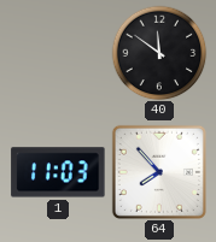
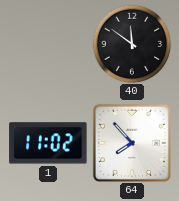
1: 11:03 -> 11:02
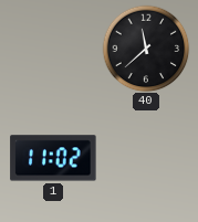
40: 11:51 -> 11:38
64: 7:53 -> none
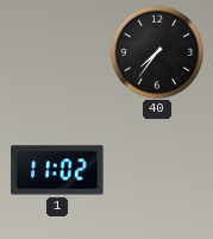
40: 11:38 -> 7:36
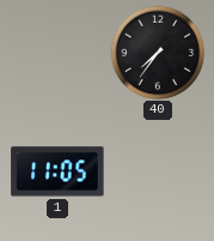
1: 11:02 -> 11:05
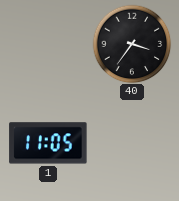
40: 7:36 -> 3:36
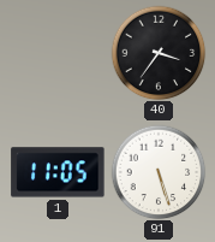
91: none -> 5:27
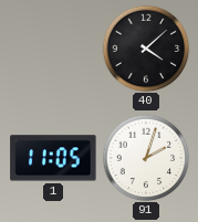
40: 3:36 -> 4:08
91: 5:27 -> 2:03
